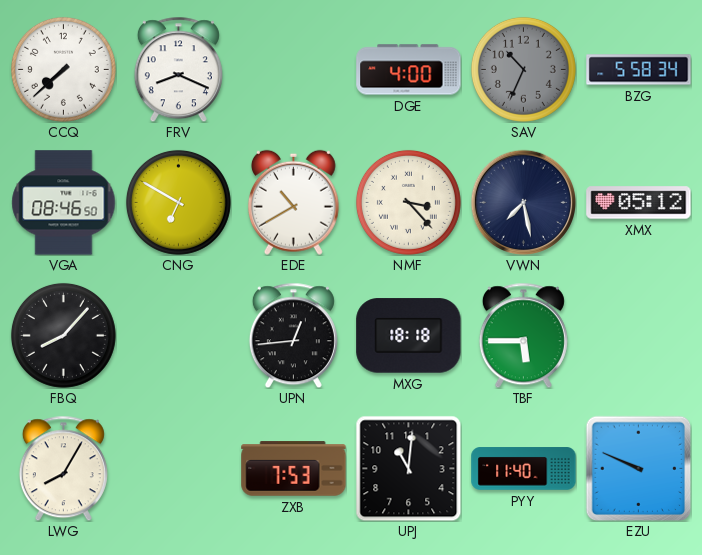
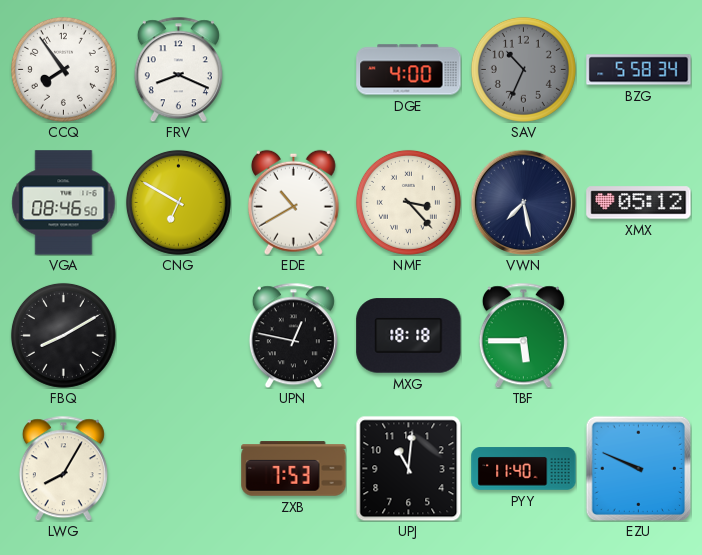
CCQ: 7:38 -> 7:54
FBQ: 8:07 -> 8:10
UPN: 12:44 -> 12:47
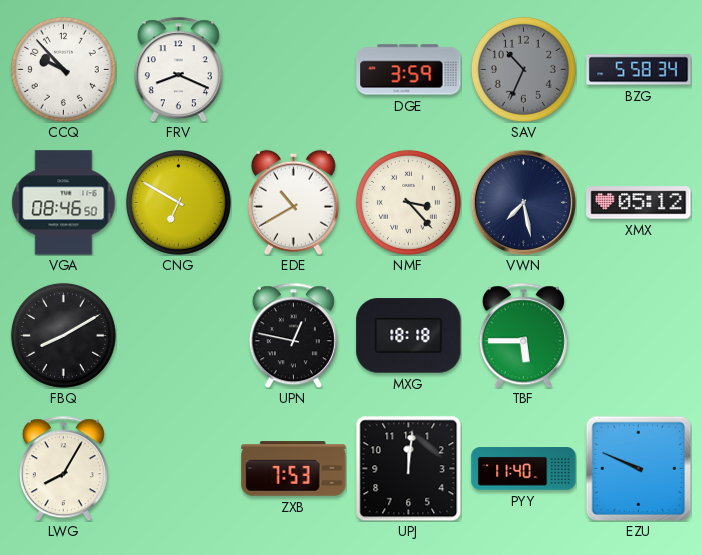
CCQ: 7:54 -> 9:53
DGE: 4:00 -> 3:59
UPJ: 11:01 -> 12:01
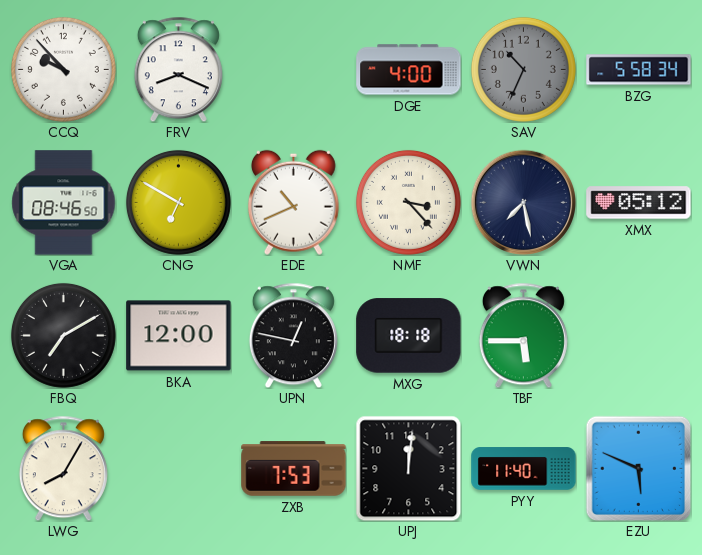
DGE: 3:59 -> 4:00
EDE: 10:40 -> 10:41
FBQ: 8:10 -> 7:10
BKA: none -> 12:00
EZU: 9:49 -> 5:49
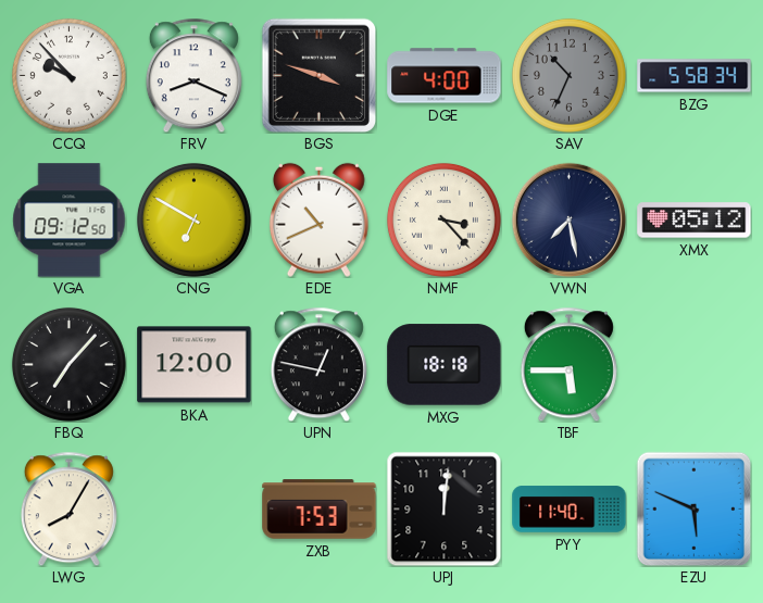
BGS: none -> 3:48
VGA: 08:46 -> 09:12
FBQ: 7:10 -> 7:07
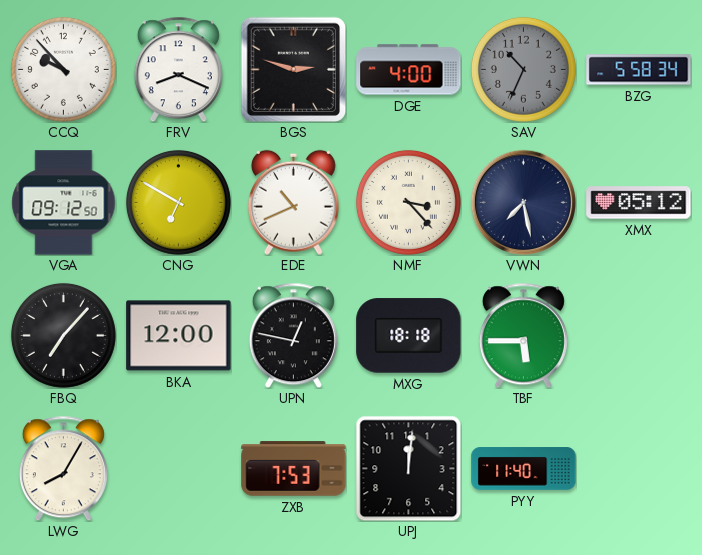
BGS: 3:48 -> 2:48
EZU: 5:49 -> none
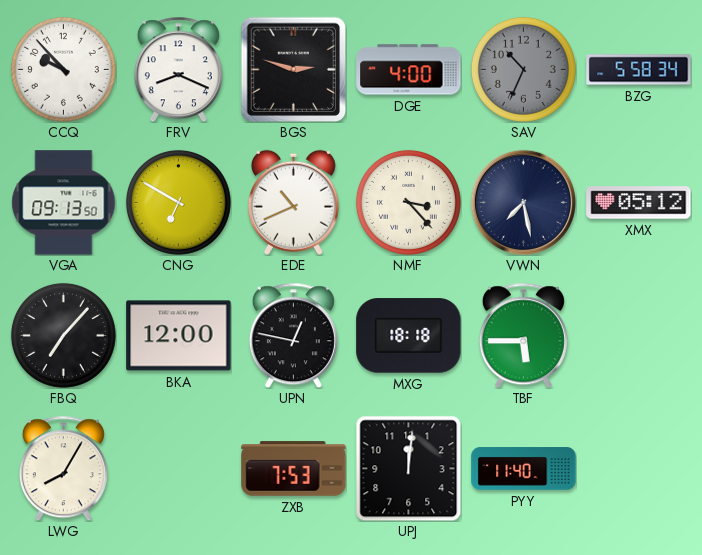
VGA: 09:12 -> 09:13
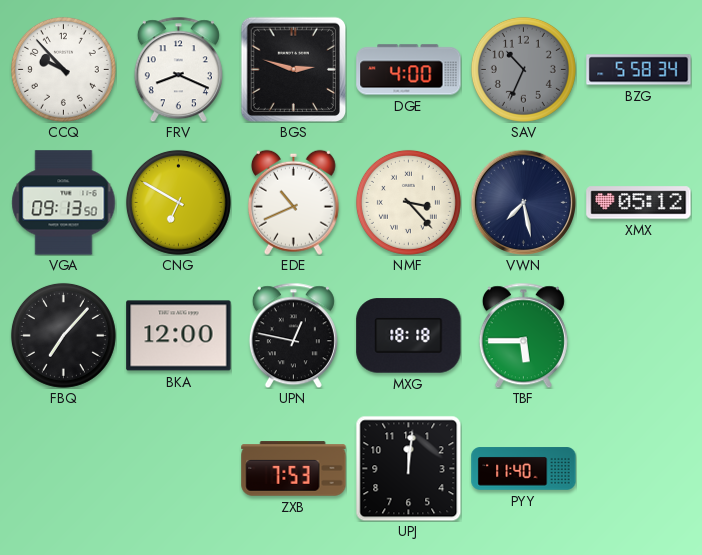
LWG: 8:05 -> none
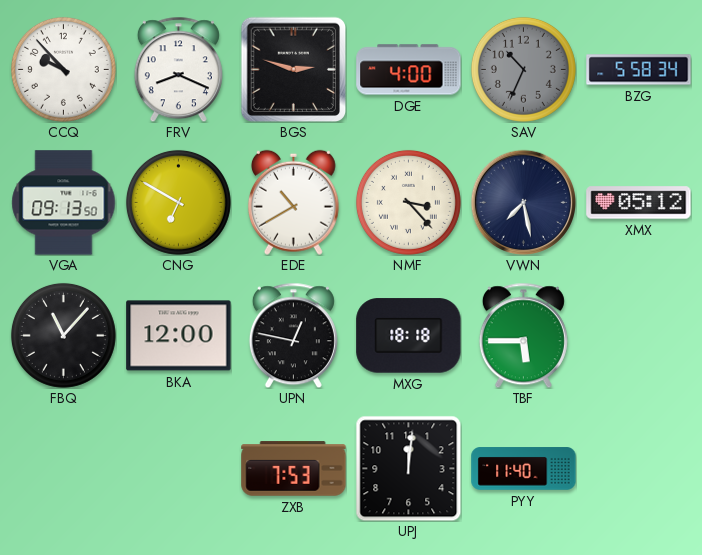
EDE: 10:41 -> 10:40
FBQ: 7:07 -> 11:07
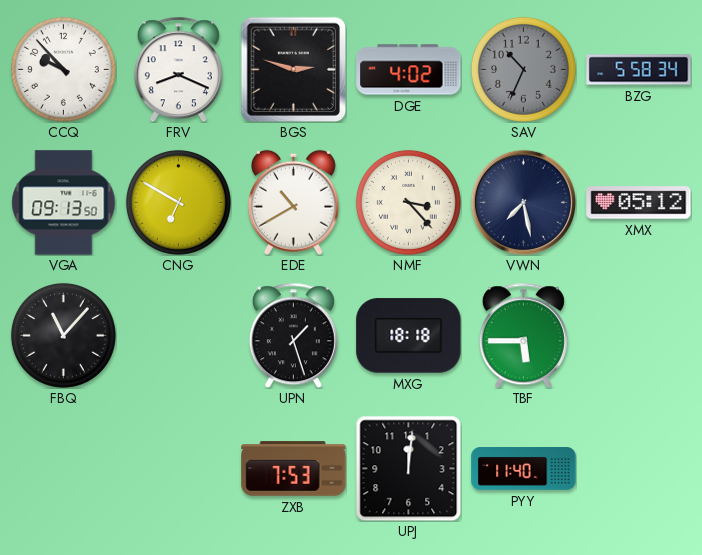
DGE: 4:00 -> 4:02
BKA: 12:00 -> none
UPN: 12:47 -> 1:27
